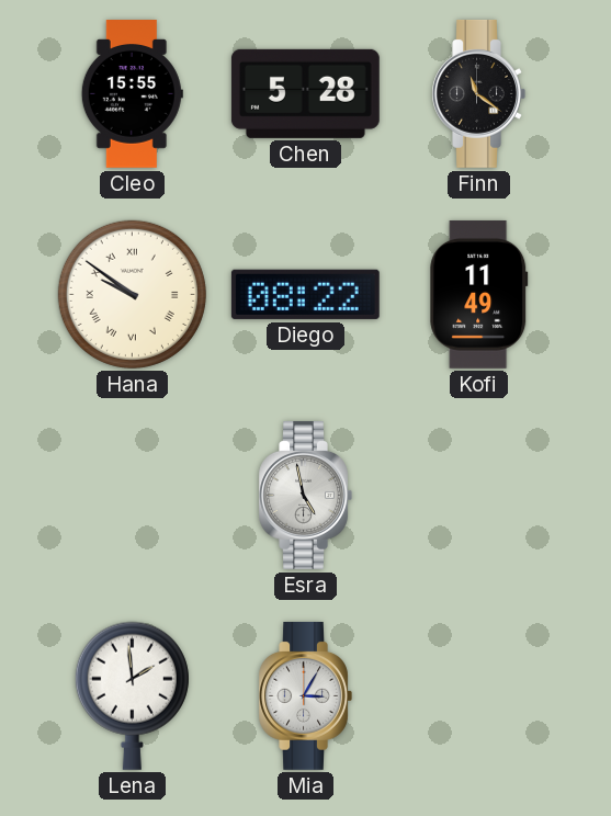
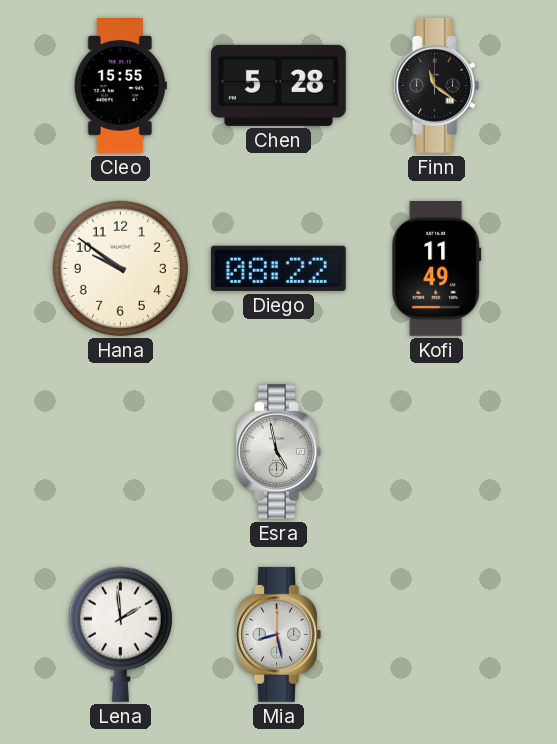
Hana numerals: Roman -> Arabic
Mia: 3:05 -> 8:28
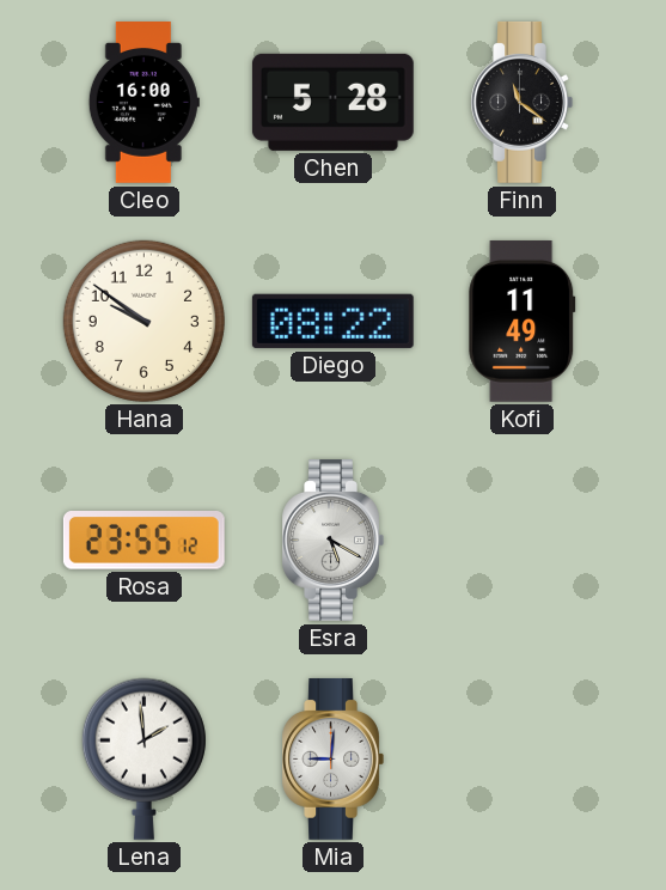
Cleo: 15:55 -> 16:00
Rosa: none -> 23:55
Esra: 4:58 -> 5:20
Mia: 8:28 -> 9:01
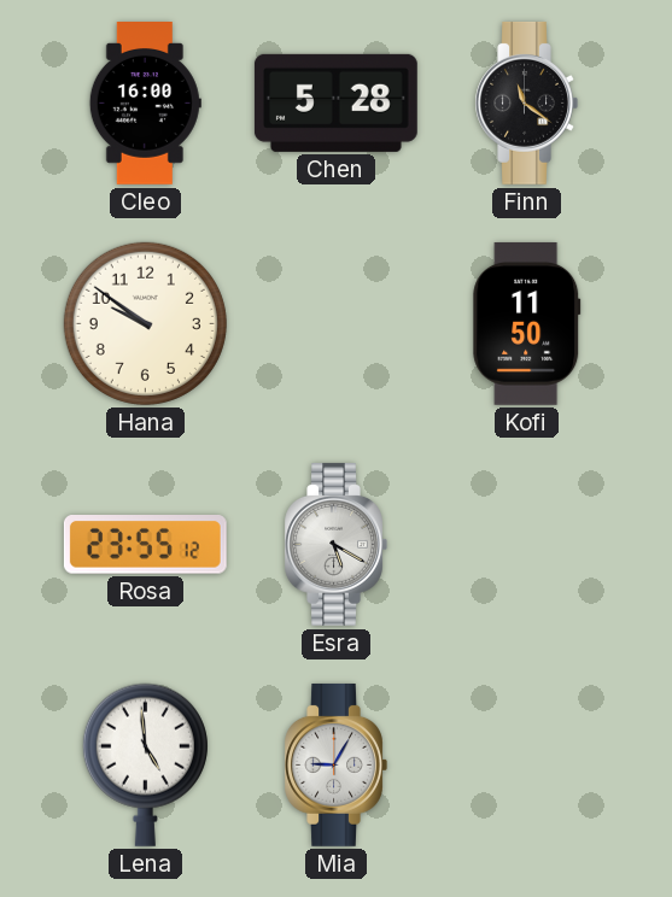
Diego: 08:22 -> none
Kofi: 11:49 -> 11:50
Lena: 1:59 -> 4:59
Mia: 9:01 -> 9:05
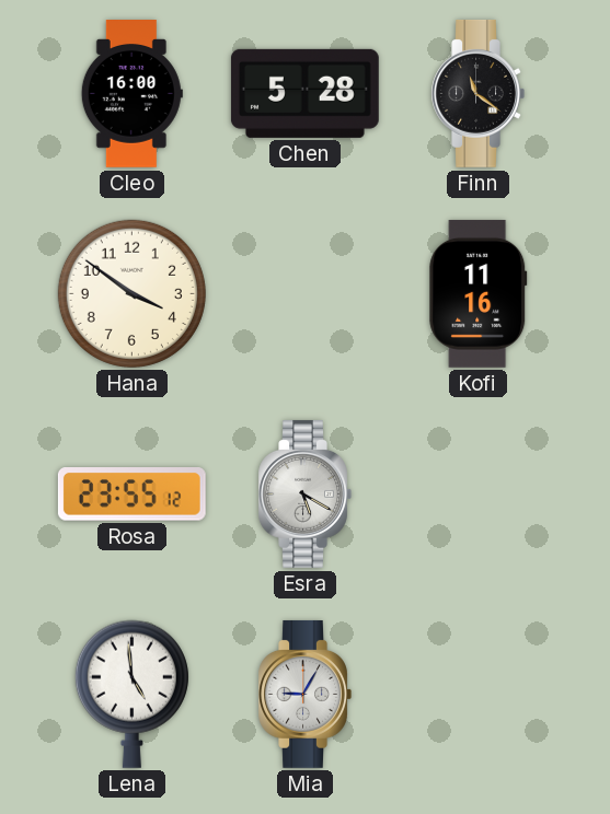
Hana: 9:51 -> 3:51
Kofi: 11:50 -> 11:16
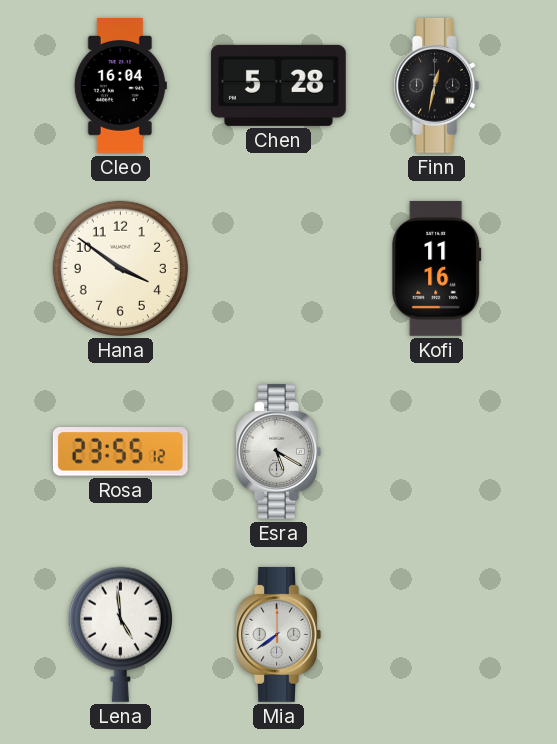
Cleo: 16:00 -> 16:04
Finn: 11:21 -> 12:32
Mia: 9:05 -> 7:39
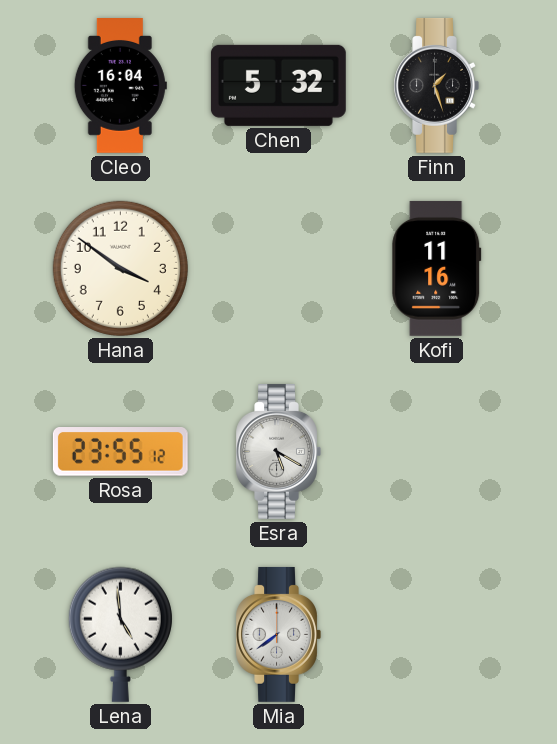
Chen: 5:28 -> 5:32
Finn: 12:32 -> 1:27
